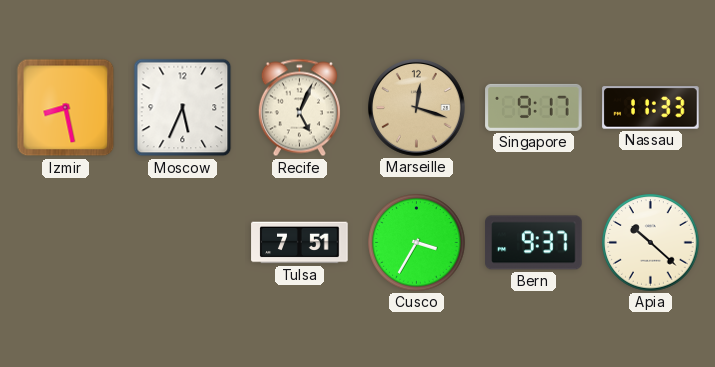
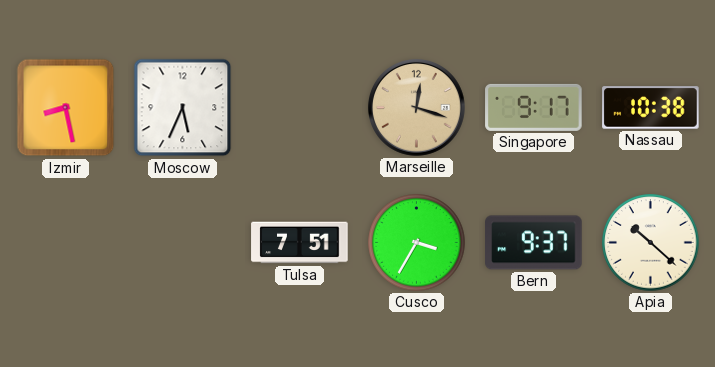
Recife: 5:04 -> none
Nassau: 11:33 -> 10:38
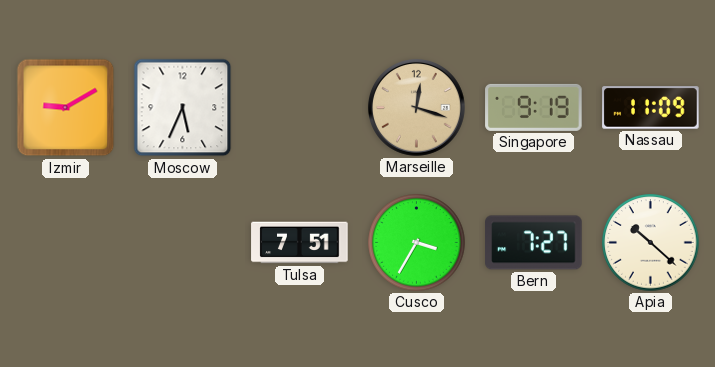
Izmir: 8:28 -> 9:10
Singapore: 9:17 -> 9:19
Nassau: 10:38 -> 11:09
Bern: 9:37 -> 7:27
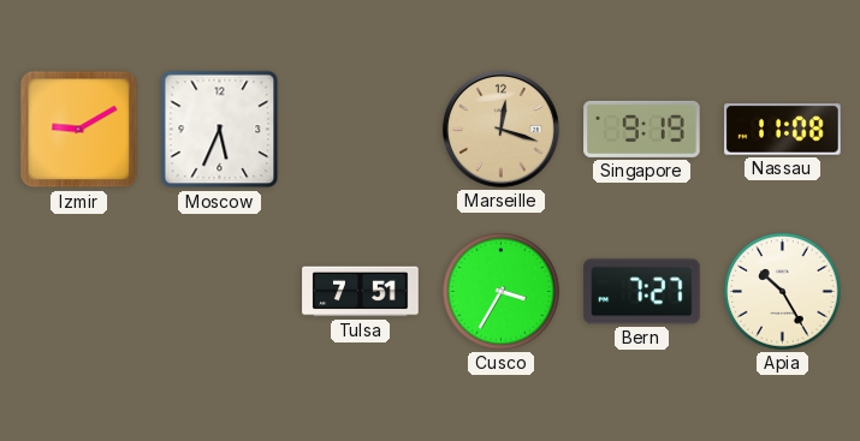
Nassau: 11:09 -> 11:08
Apia: 10:22 -> 10:25
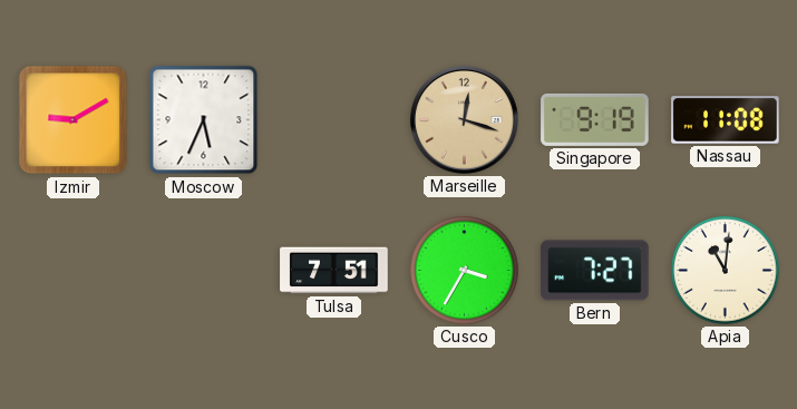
Apia: 10:25 -> 11:01
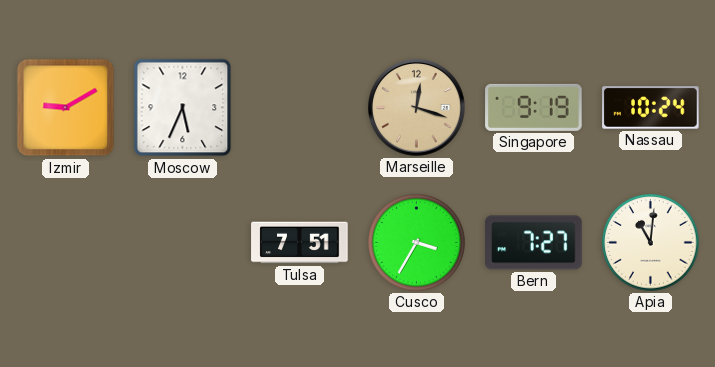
Nassau: 11:08 -> 10:24
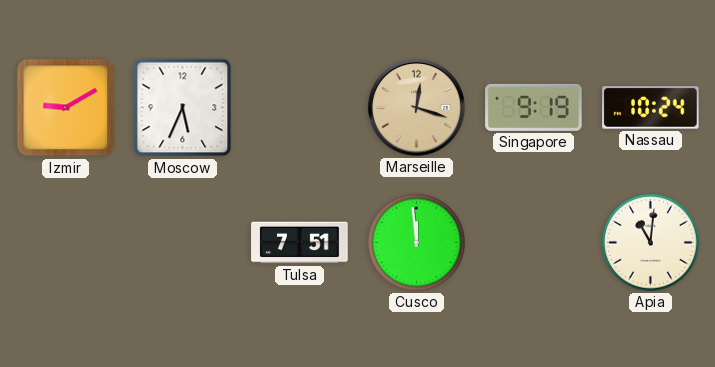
Cusco: 3:35 -> 11:59
Bern: 7:27 -> none
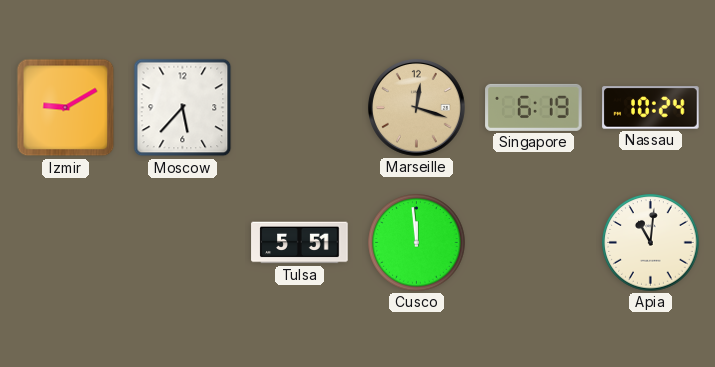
Moscow: 5:34 -> 5:37
Singapore: 9:19 -> 6:19
Tulsa: 7:51 -> 5:51
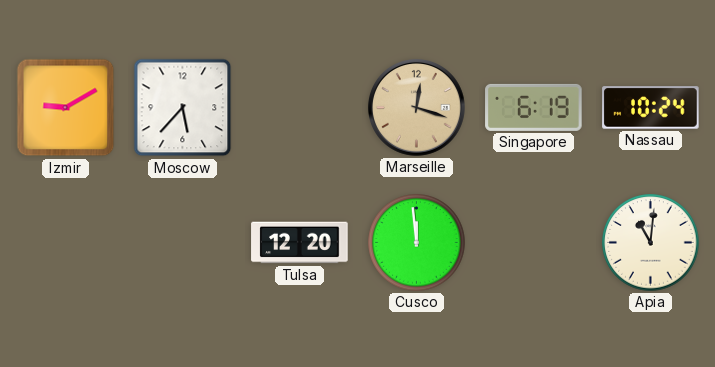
Tulsa: 5:51 -> 12:20
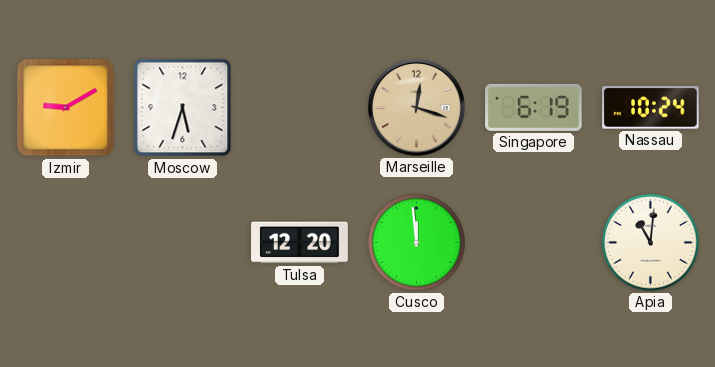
Moscow: 5:37 -> 5:33
